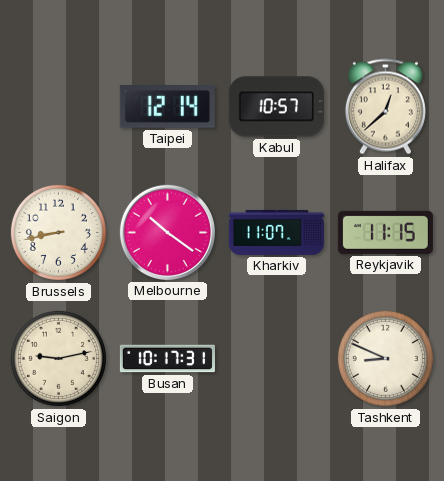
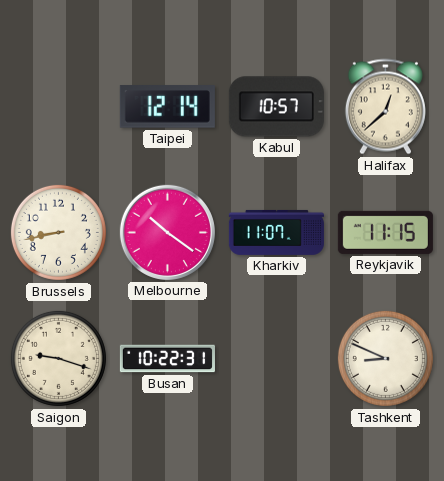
Saigon: 9:13 -> 9:18
Busan: 10:17 -> 10:22
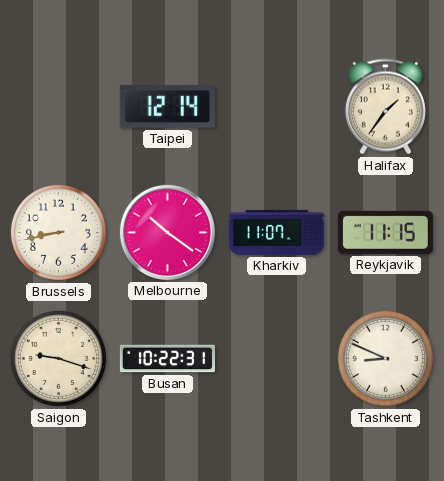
Kabul: 10:57 -> none
Halifax: 12:38 -> 1:36
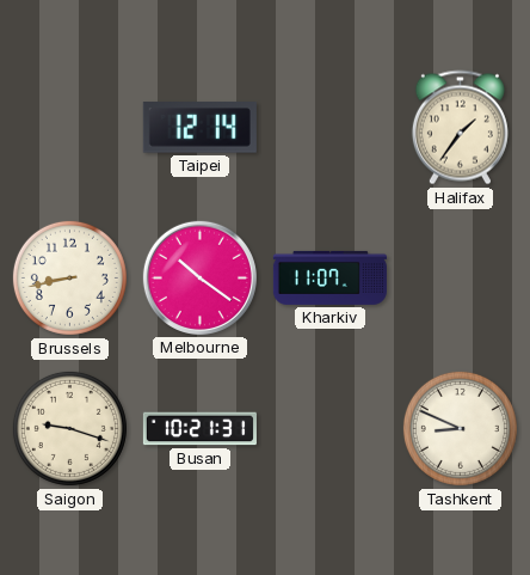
Reykjavik: 11:15 -> none
Busan: 10:22 -> 10:21
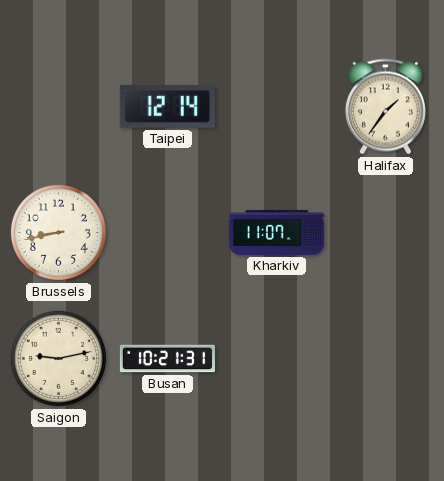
Melbourne: 10:21 -> none
Saigon: 9:18 -> 9:13
Tashkent: 8:49 -> none
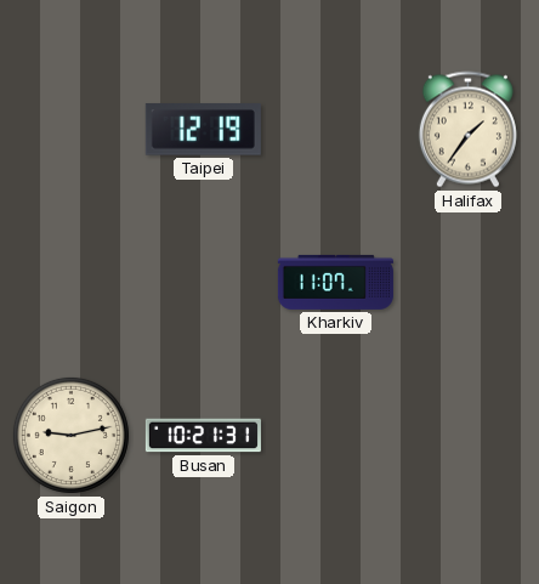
Taipei: 12:14 -> 12:19
Brussels: 8:43 -> none
